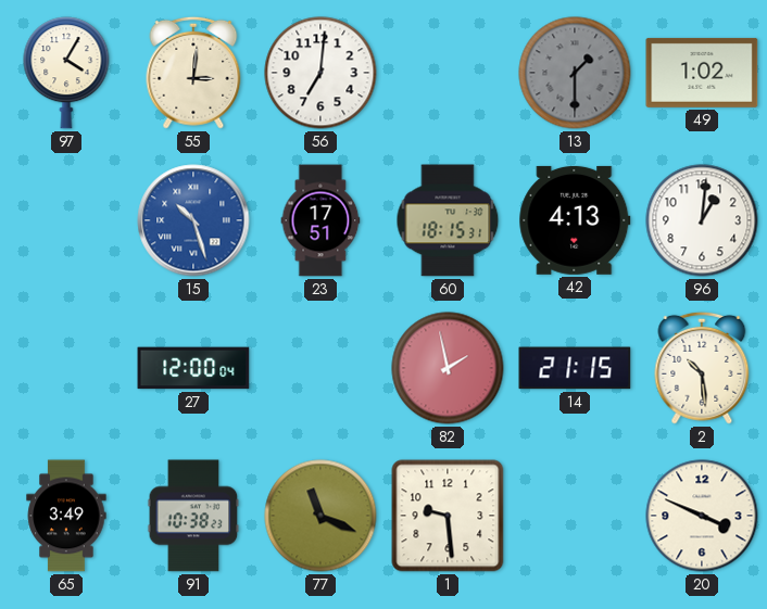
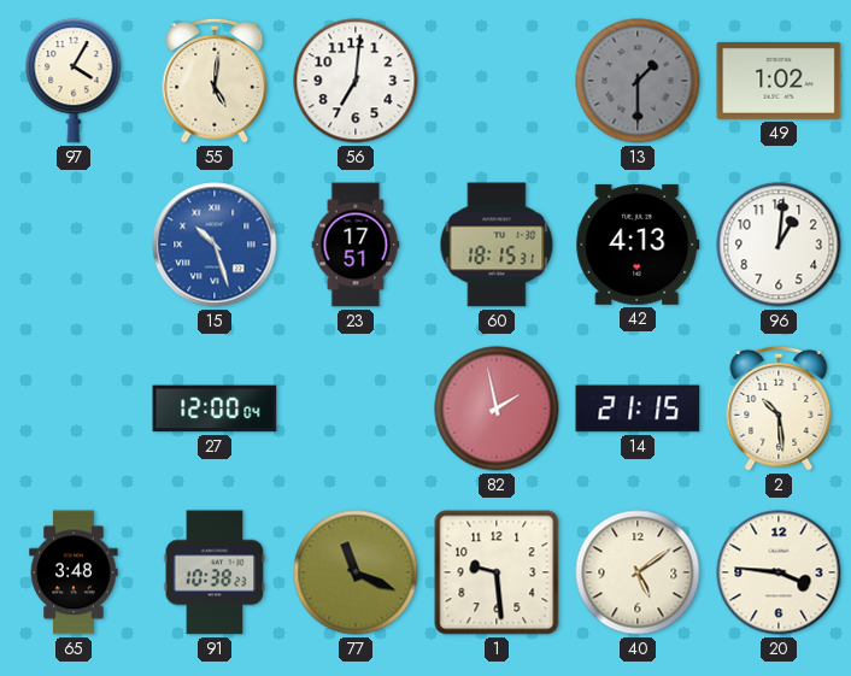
55: 3:01 -> 5:01
65: 3:49 -> 3:48
40: none -> 5:09
20: 3:49 -> 3:46
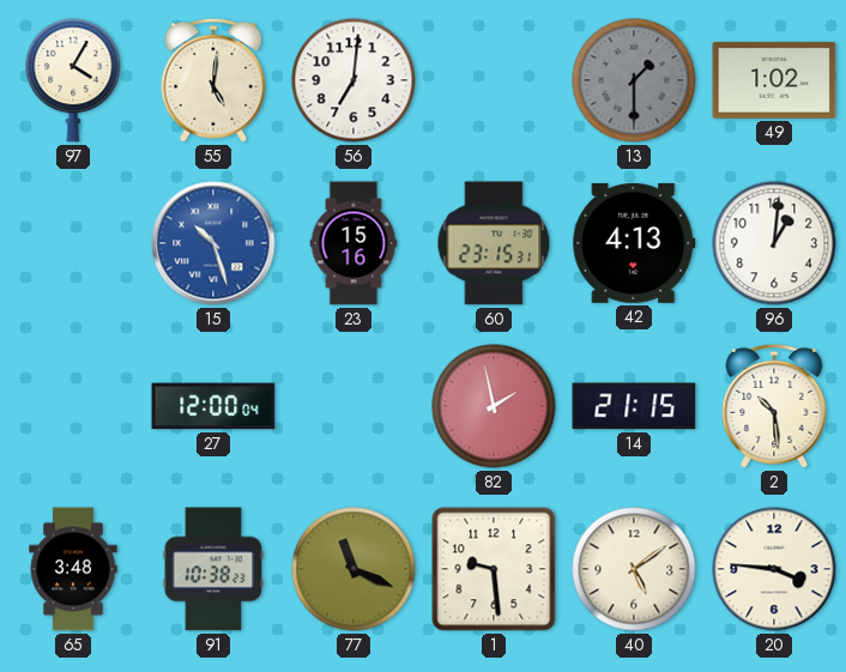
23: 17:51 -> 15:16
60: 18:15 -> 23:15
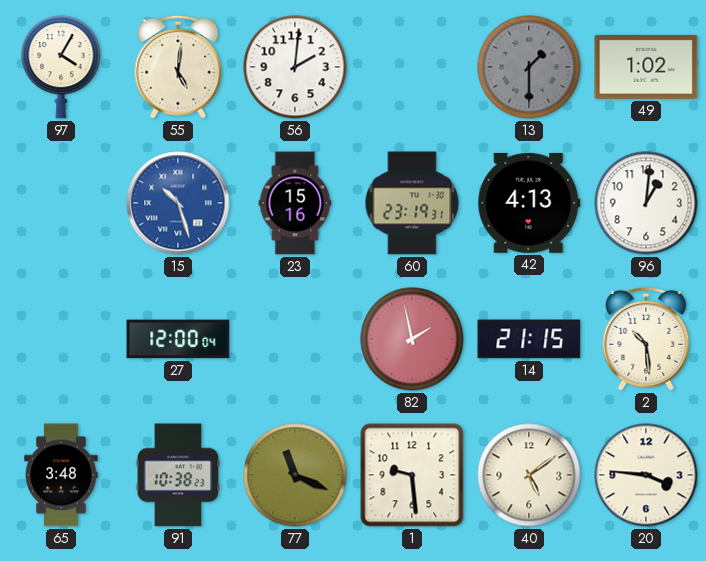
56: 7:01 -> 2:01
60: 23:15 -> 23:19
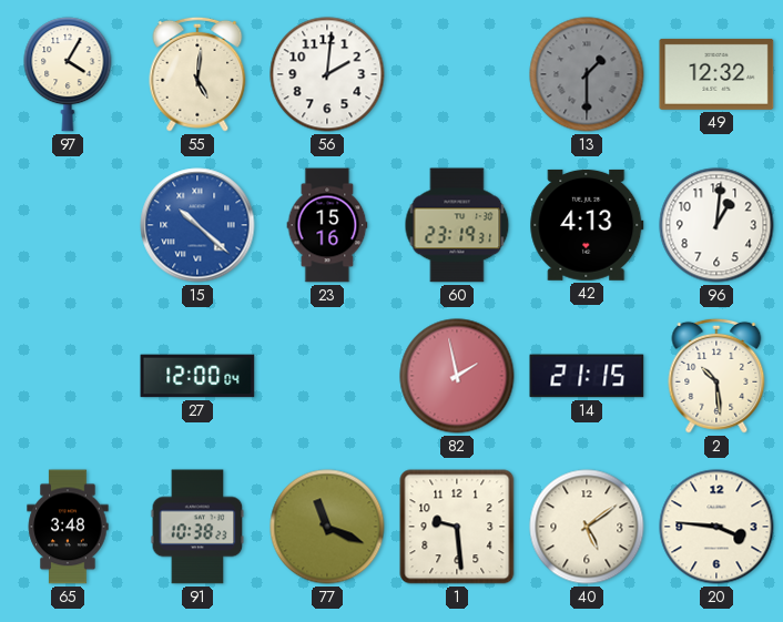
49: 1:02 -> 12:32
15: 10:27 -> 10:22
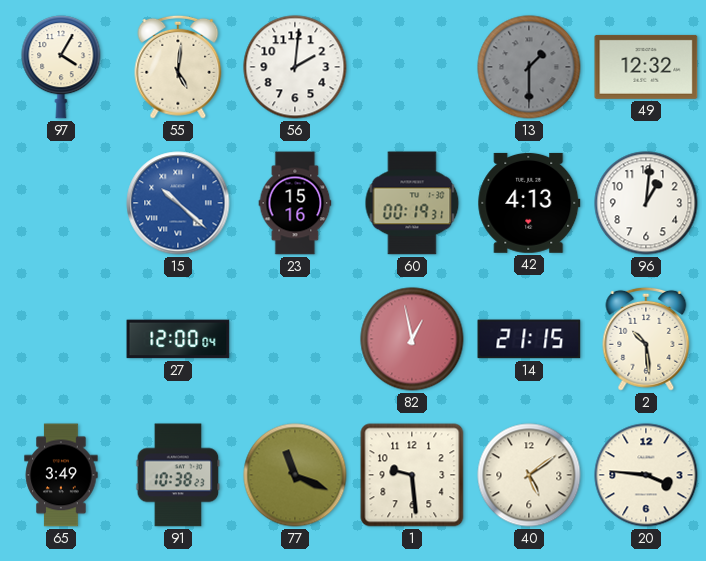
60: 23:19 -> 00:19
82: 1:58 -> 12:58
65: 3:48 -> 3:49
